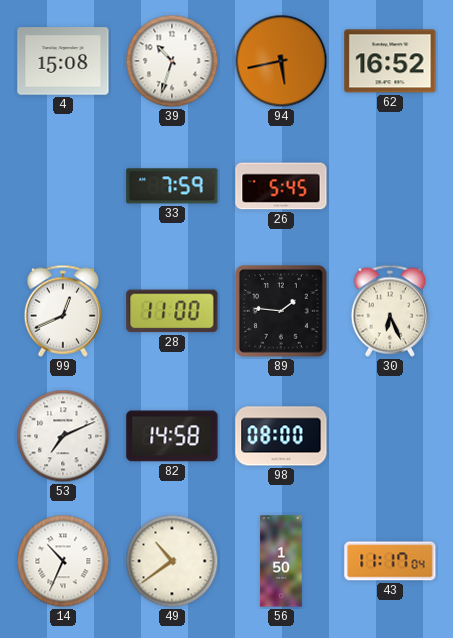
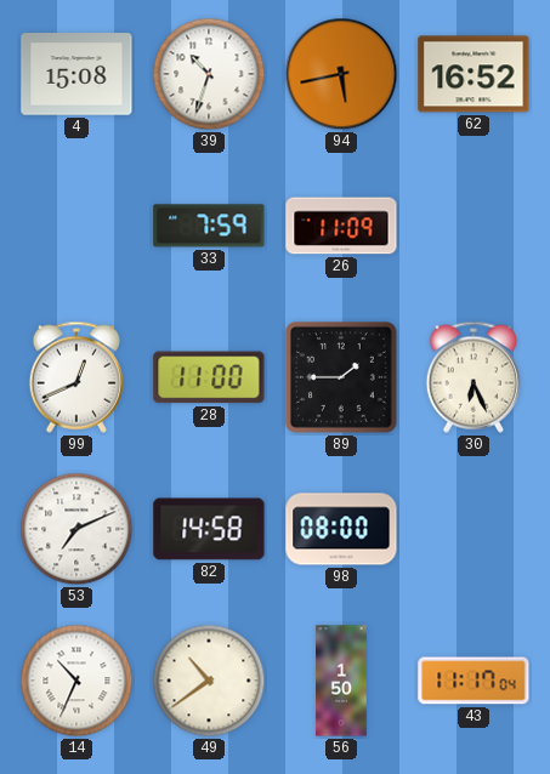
26: 5:45 -> 11:09
89: 1:46 -> 1:45
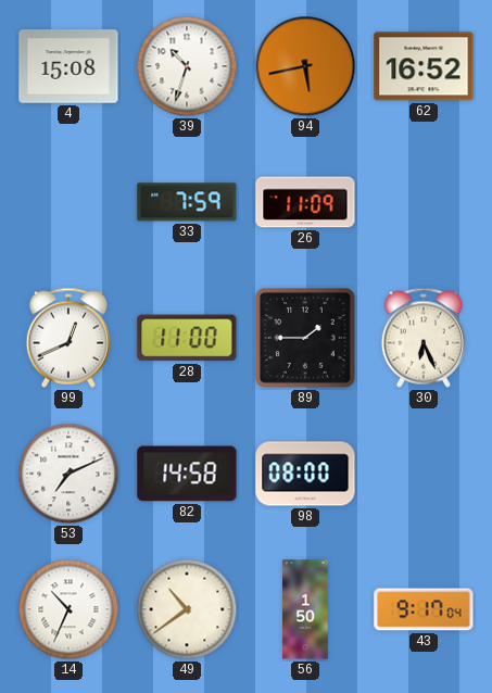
43: 11:17 -> 9:17
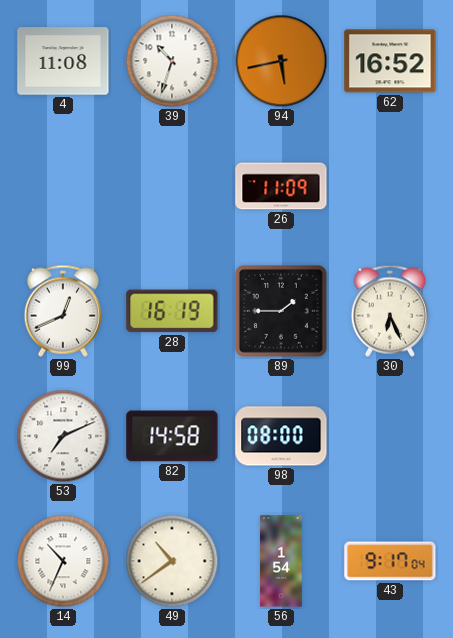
4: 15:08 -> 11:08
33: 7:59 -> none
28: 11:00 -> 16:19
56: 1:50 -> 1:54
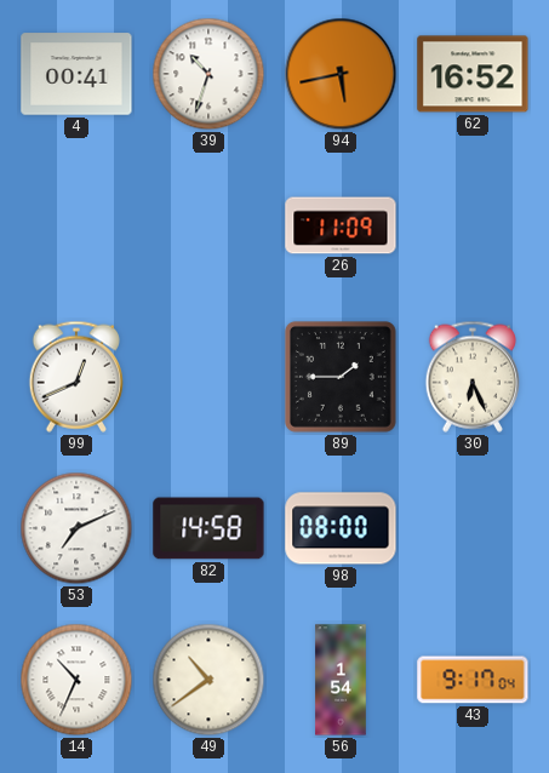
4: 11:08 -> 00:41
28: 16:19 -> none
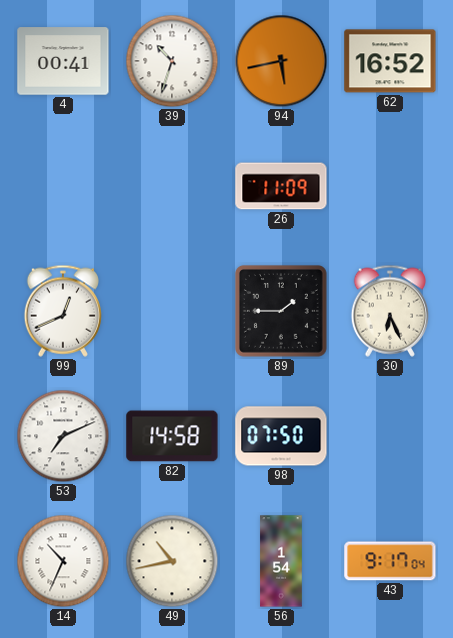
98: 08:00 -> 07:50
49: 10:39 -> 10:43
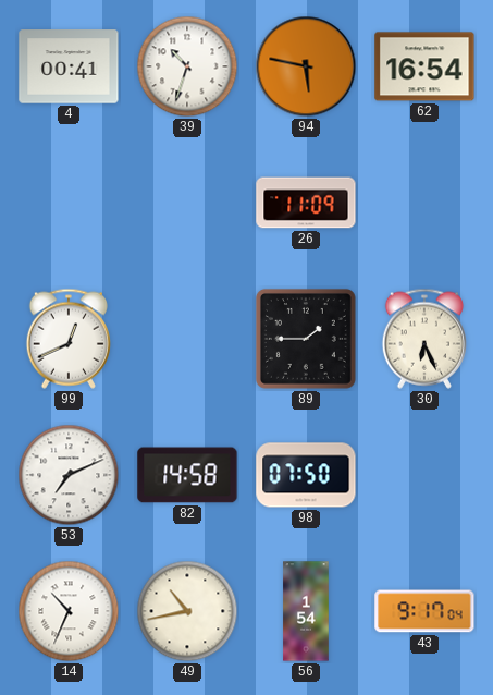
94: 5:43 -> 5:47
62: 16:52 -> 16:54
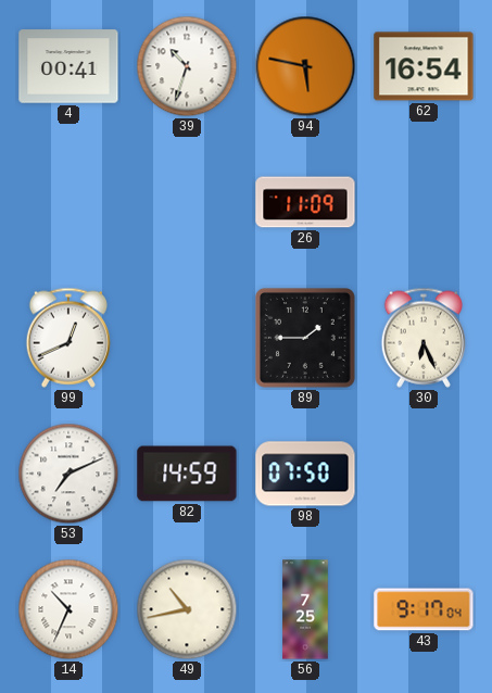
82: 14:58 -> 14:59
56: 1:54 -> 7:25
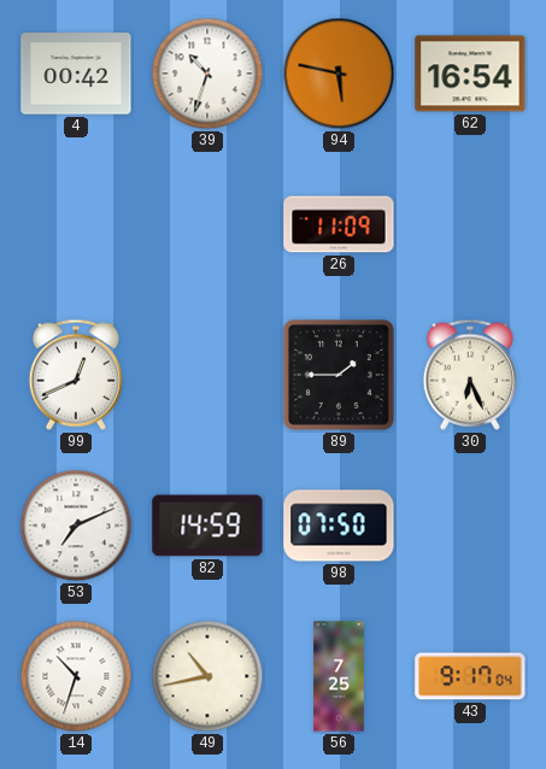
4: 00:41 -> 00:42
14: 10:34 -> 10:33
